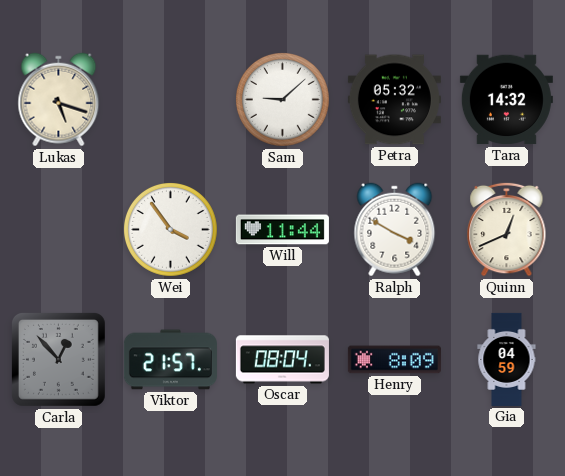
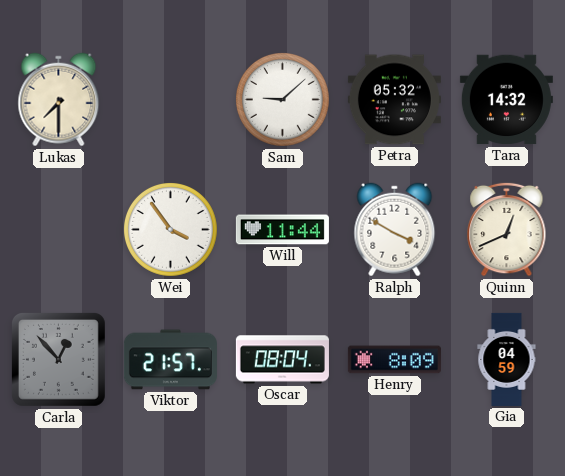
Lukas: 5:18 -> 7:30
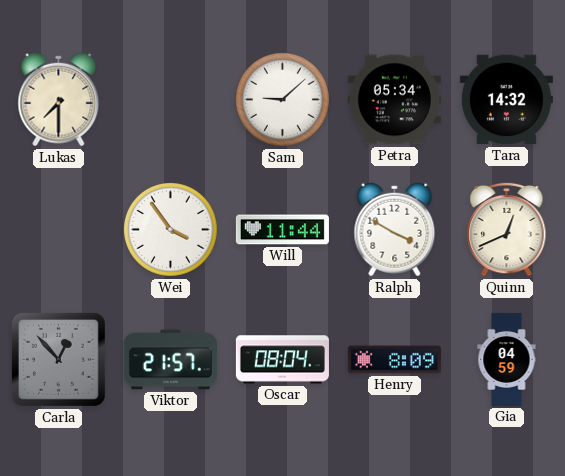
Petra: 05:32 -> 05:34
